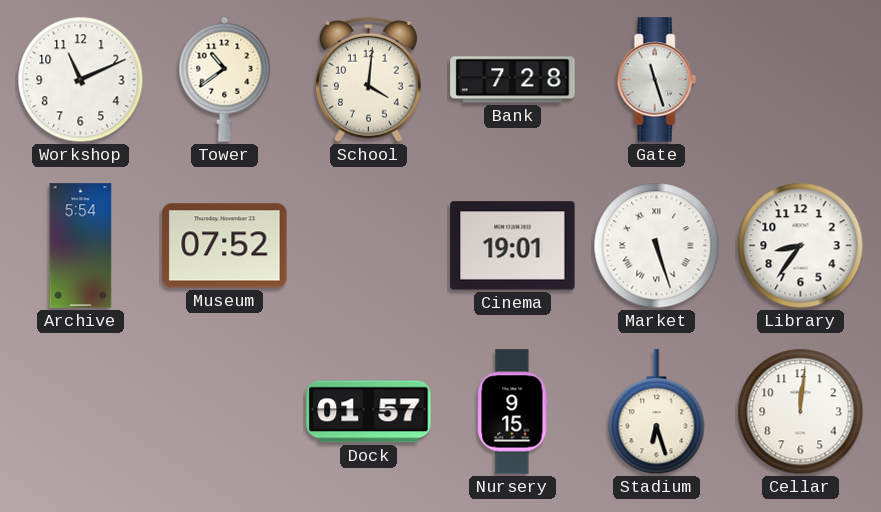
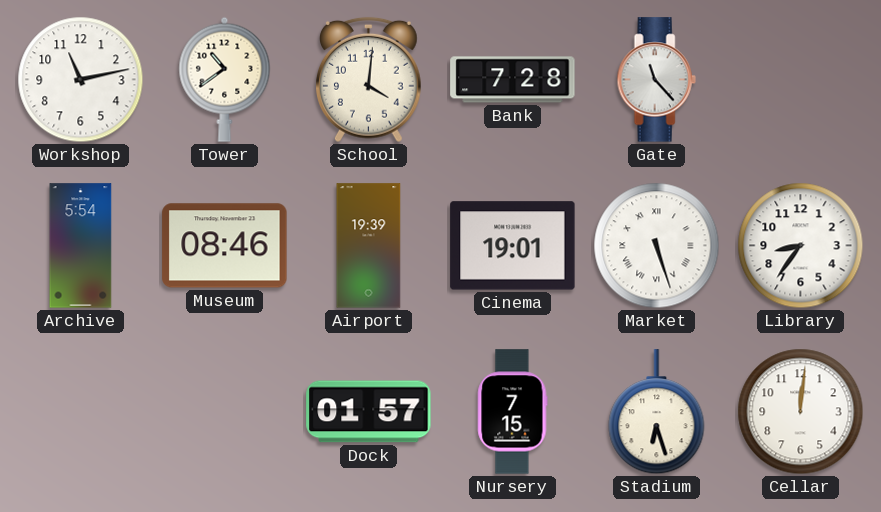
Workshop: 11:11 -> 11:13
Gate: 11:27 -> 11:23
Museum: 07:52 -> 08:46
Airport: none -> 19:39
Nursery: 9:15 -> 7:15
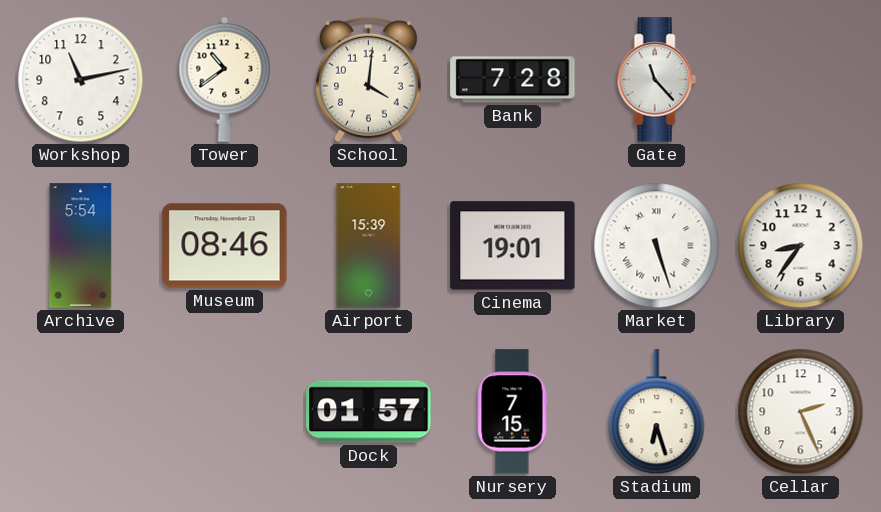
Airport: 19:39 -> 15:39
Cellar: 12:01 -> 2:26
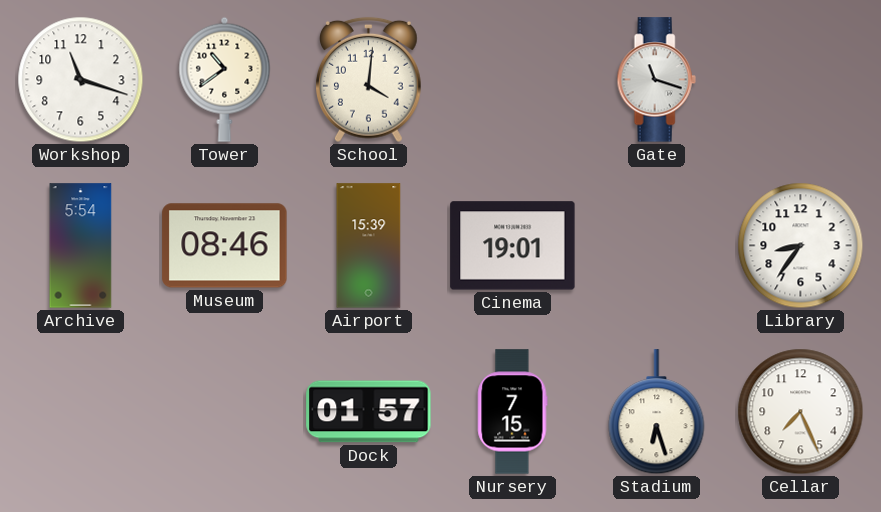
Workshop: 11:13 -> 11:18
Bank: 7:28 -> none
Gate: 11:23 -> 11:18
Market: 5:27 -> none
Cellar: 2:26 -> 7:26
